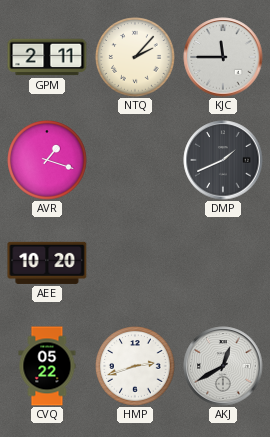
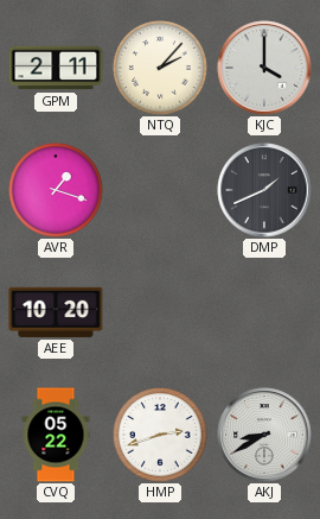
KJC: 11:45 -> 4:00
AKJ: 12:40 -> 8:40
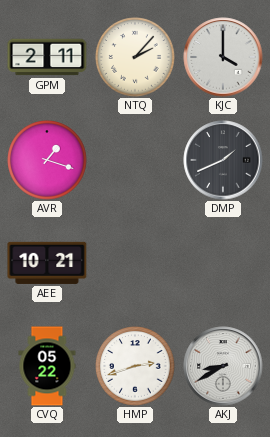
AEE: 10:20 -> 10:21
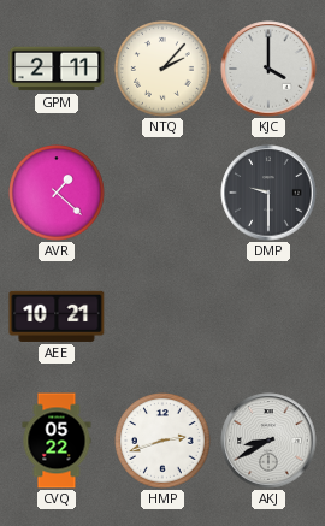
AVR: 1:18 -> 1:22
DMP: 1:41 -> 9:30
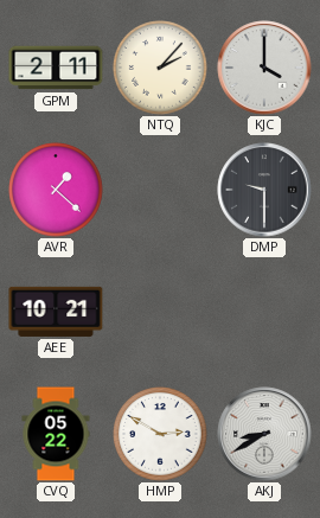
HMP: 2:42 -> 2:50
